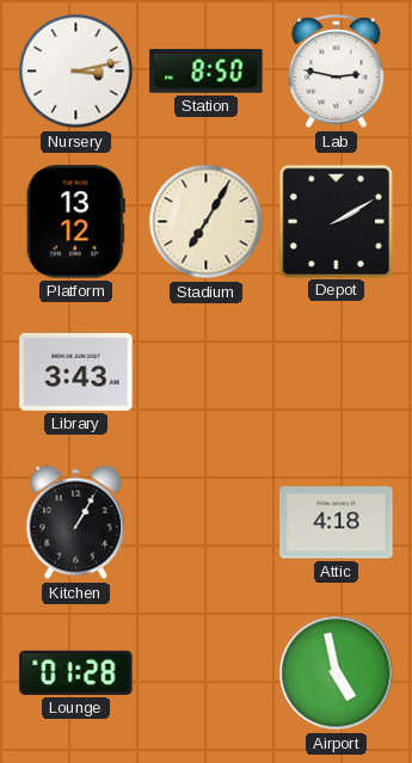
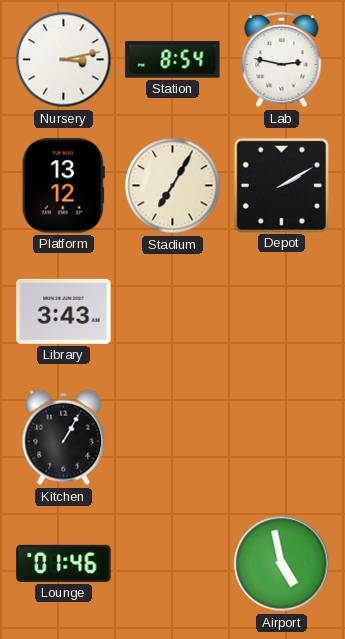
Station: 8:50 -> 8:54
Attic: 4:18 -> none
Lounge: 01:28 -> 01:46
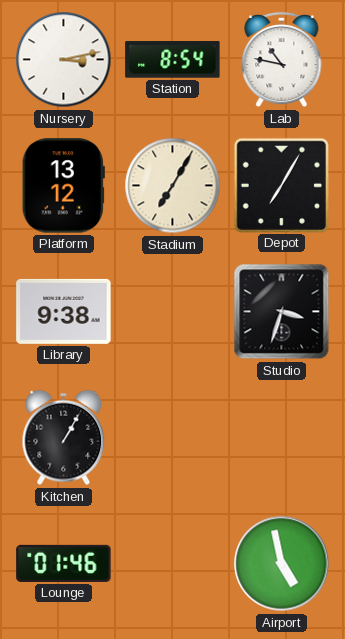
Lab: 2:47 -> 10:47
Depot: 2:10 -> 7:05
Library: 3:43 -> 9:38
Studio: none -> 3:33
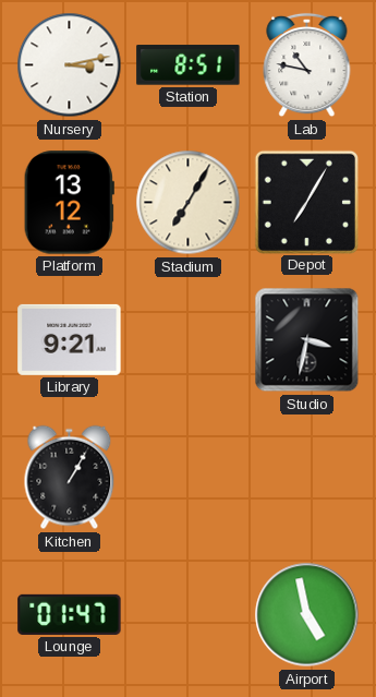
Station: 8:54 -> 8:51
Library: 9:38 -> 9:21
Studio: 3:33 -> 3:32
Lounge: 01:46 -> 01:47
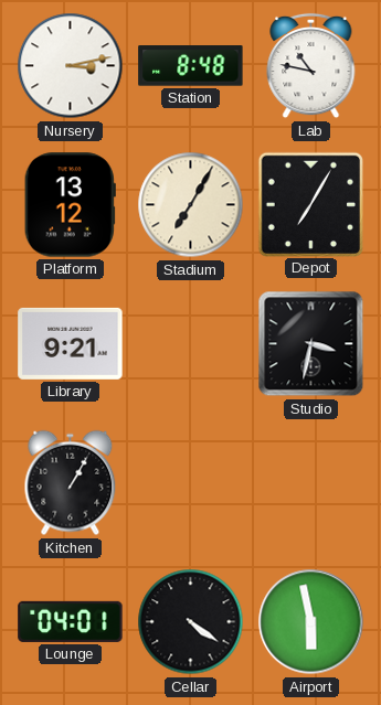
Station: 8:51 -> 8:48
Lounge: 01:47 -> 04:01
Cellar: none -> 4:21
Airport: 4:58 -> 5:58
